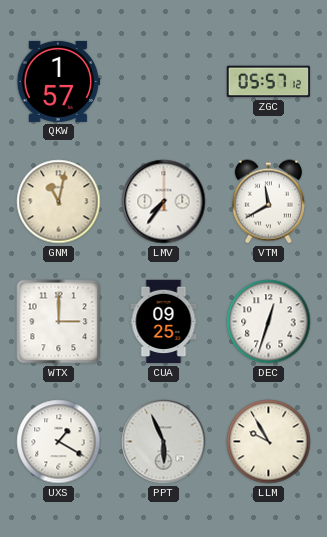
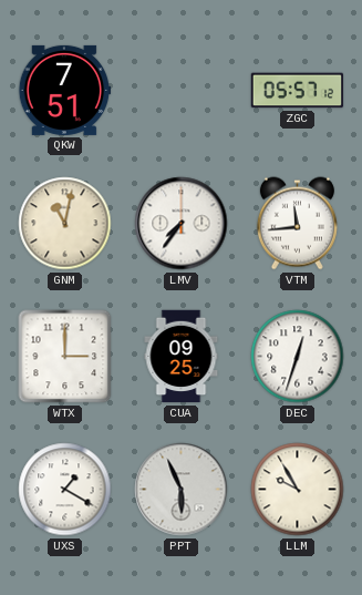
QKW: 1:57 -> 7:51
VTM: 11:40 -> 11:44
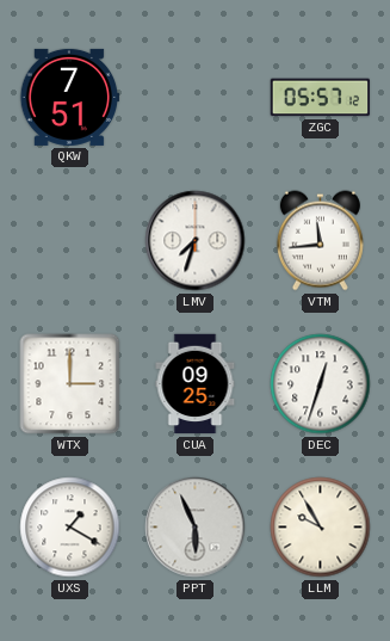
GNM: 11:02 -> none
LMV: 7:36 -> 7:33
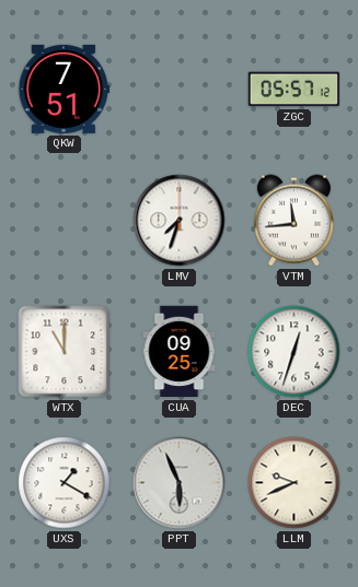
WTX: 3:00 -> 11:00
LLM: 9:55 -> 9:41
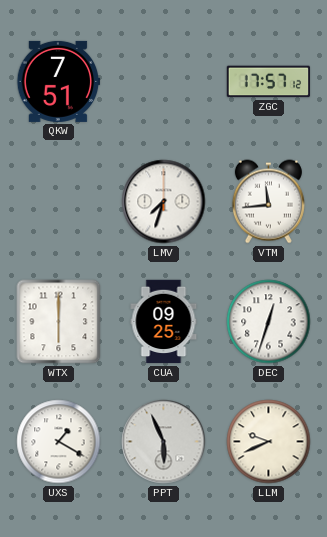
ZGC: 05:57 -> 17:57
WTX: 11:00 -> 6:00
